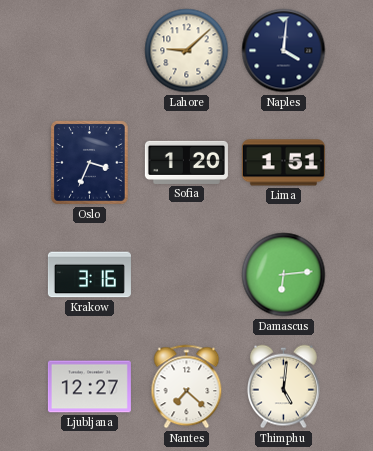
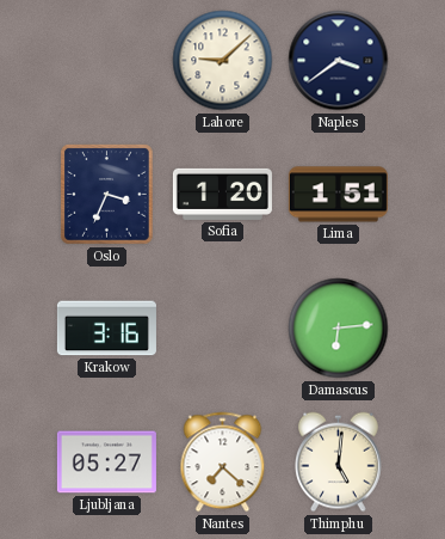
Naples: 4:01 -> 3:39
Ljubljana: 12:27 -> 05:27
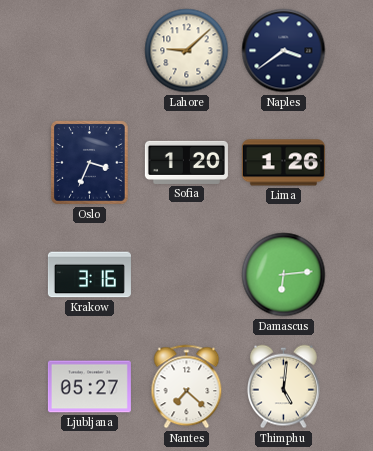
Lima: 1:51 -> 1:26
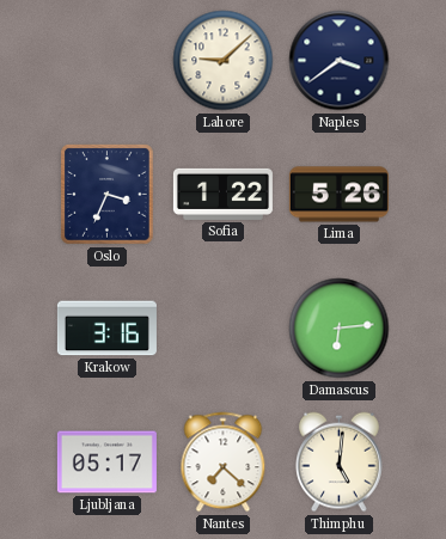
Sofia: 1:20 -> 1:22
Lima: 1:26 -> 5:26
Ljubljana: 05:27 -> 05:17
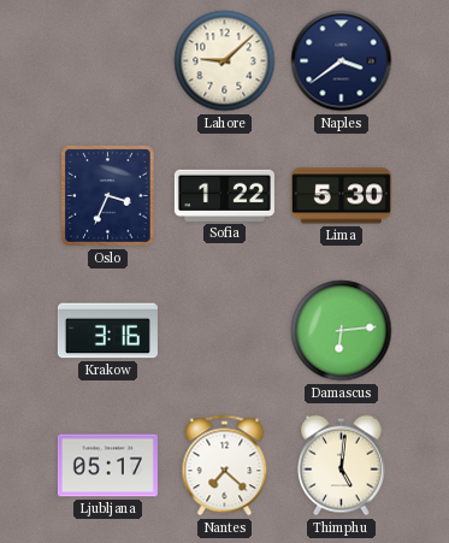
Lima: 5:26 -> 5:30
